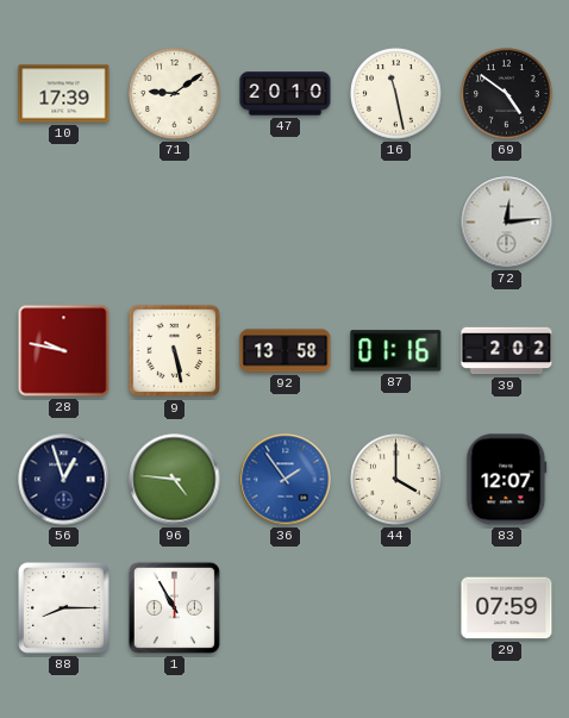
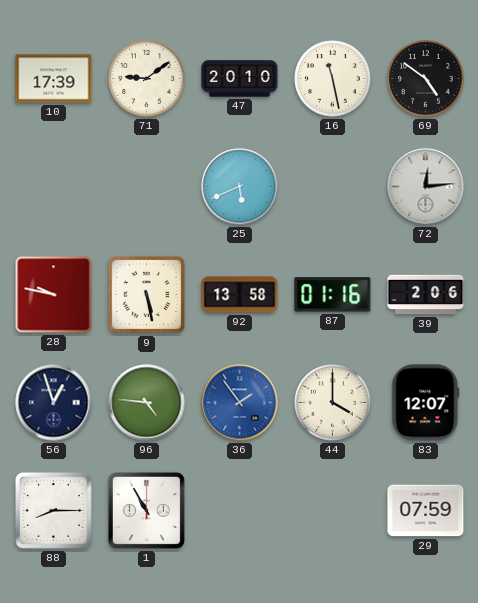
25: none -> 5:41
39: 2:02 -> 2:06
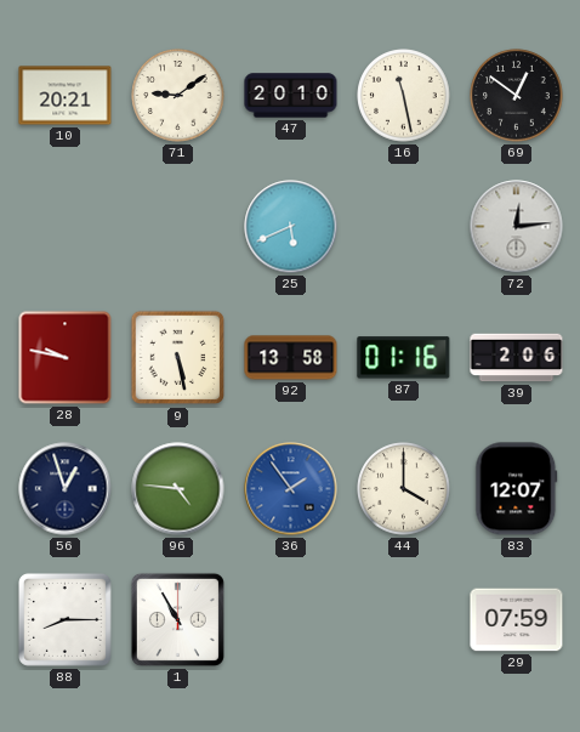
10: 17:39 -> 20:21
69: 4:51 -> 12:51
